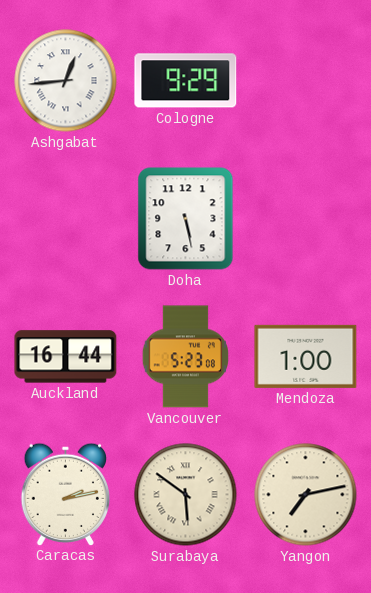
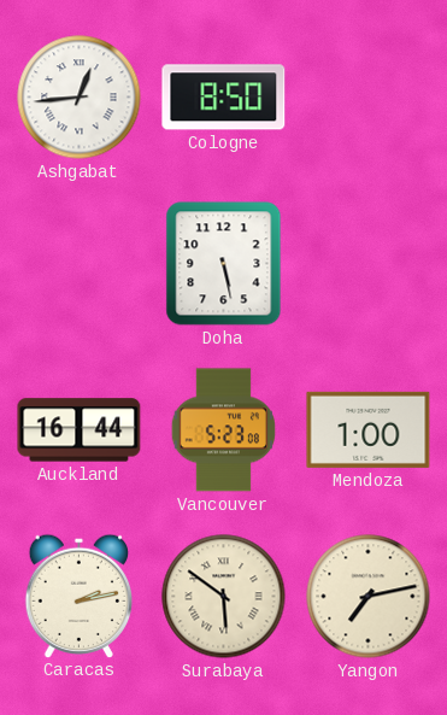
Cologne: 9:29 -> 8:50
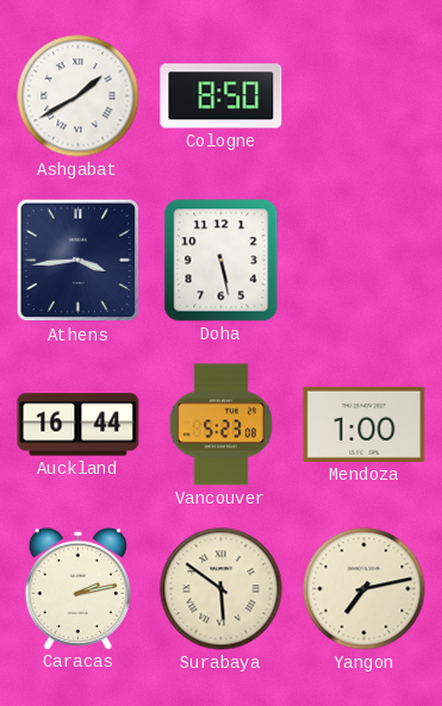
Ashgabat: 12:44 -> 1:40
Athens: none -> 3:44
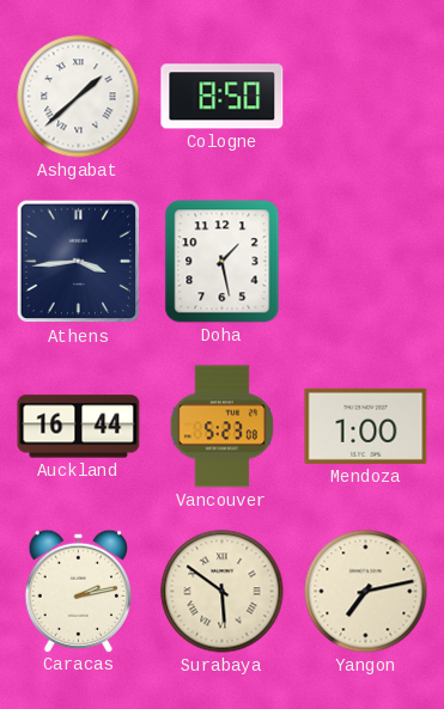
Ashgabat: 1:40 -> 1:38
Doha: 5:28 -> 1:28
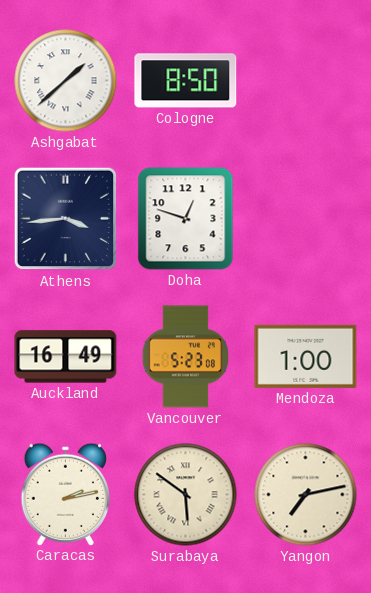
Doha: 1:28 -> 12:48
Auckland: 16:44 -> 16:49
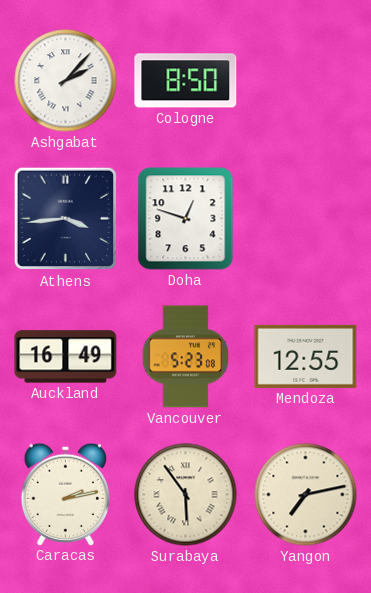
Ashgabat: 1:38 -> 2:07
Mendoza: 1:00 -> 12:55
Surabaya: 5:51 -> 5:54
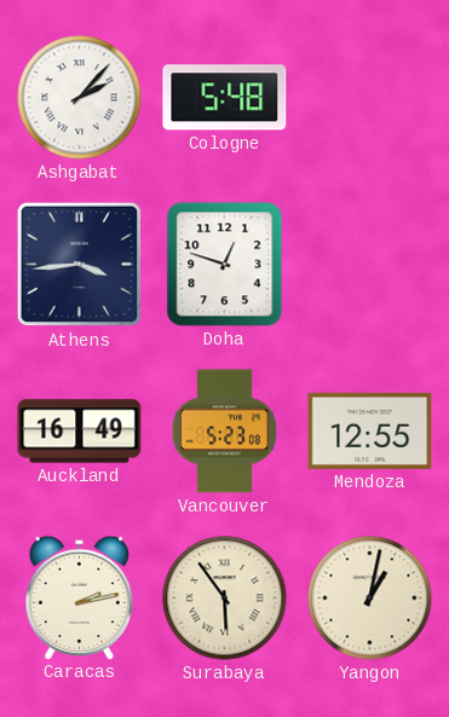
Cologne: 8:50 -> 5:48
Yangon: 7:13 -> 1:02
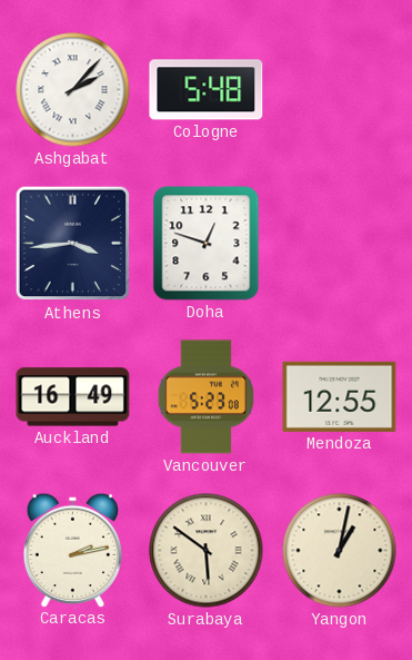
Surabaya: 5:54 -> 5:51
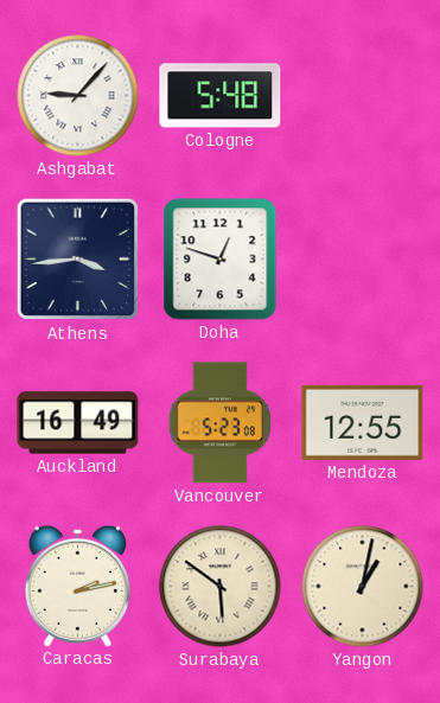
Ashgabat: 2:07 -> 9:07
